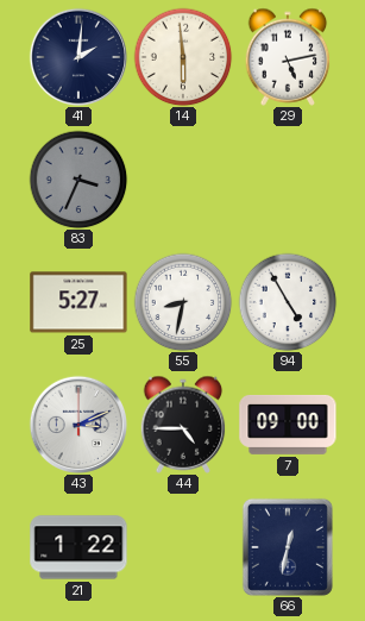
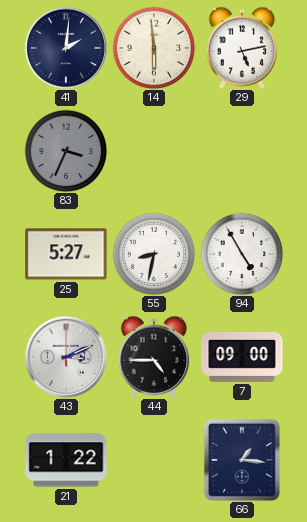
66: 12:32 -> 1:16
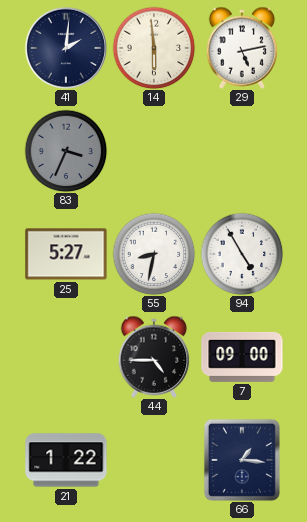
43: 3:11 -> none
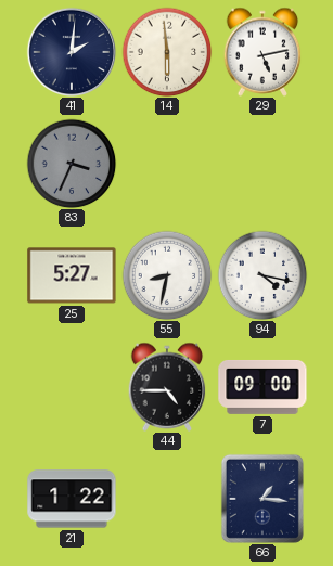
94: 4:55 -> 4:17
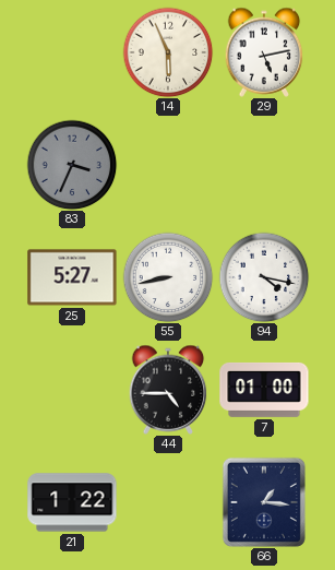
41: 2:01 -> none
14: 5:59 -> 5:56
55: 8:32 -> 8:43
7: 09:00 -> 01:00
